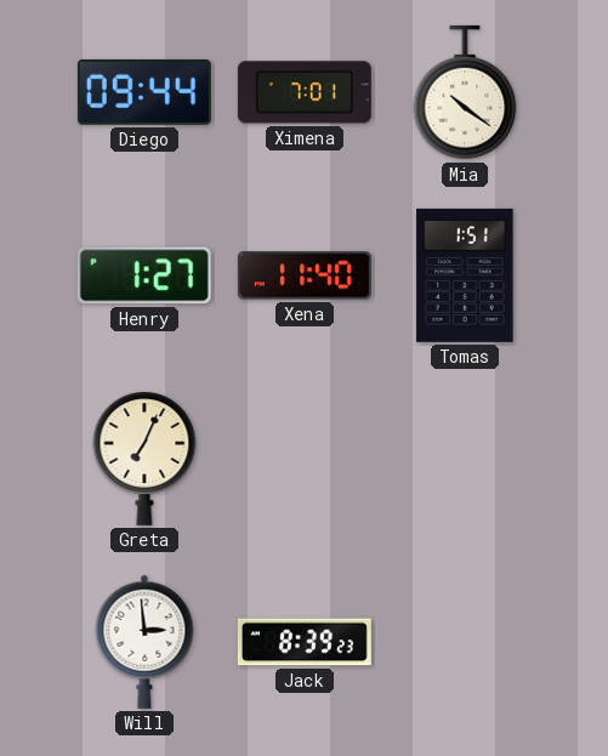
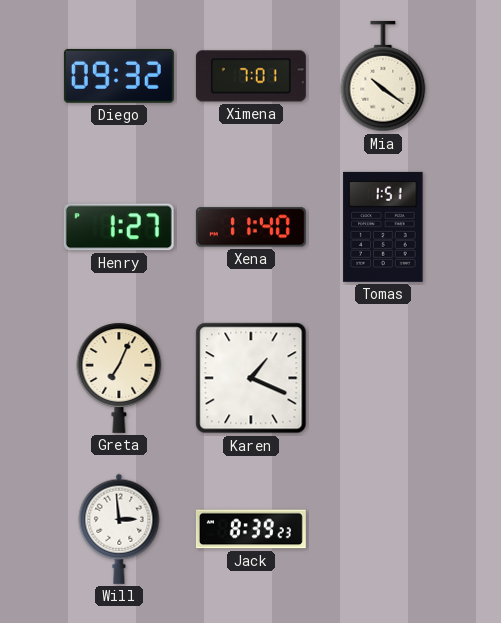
Diego: 09:44 -> 09:32
Karen: none -> 1:19
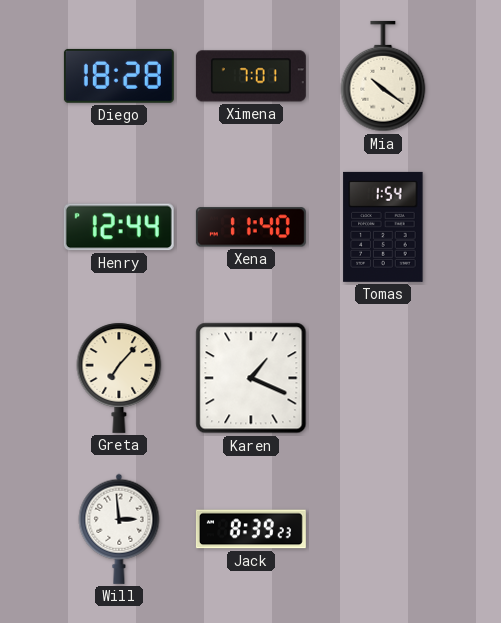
Diego: 09:32 -> 18:28
Henry: 1:27 -> 12:44
Tomas: 1:51 -> 1:54
Greta: 7:04 -> 7:07
